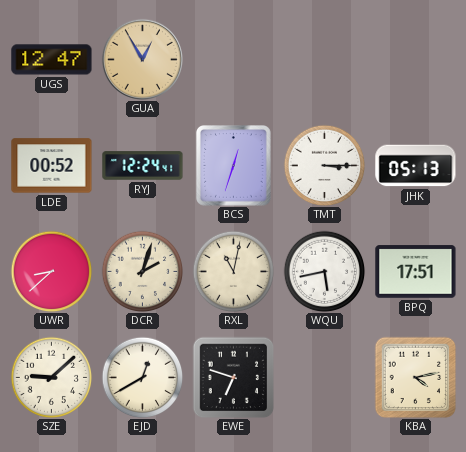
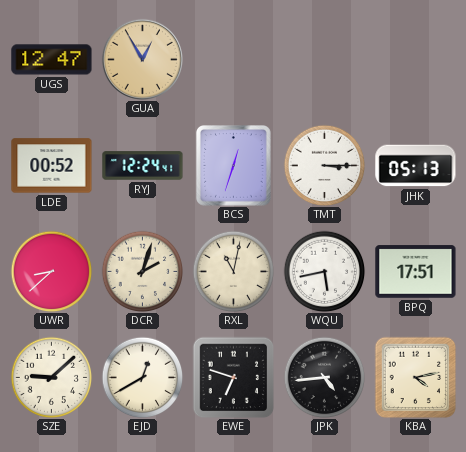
JPK: none -> 4:44
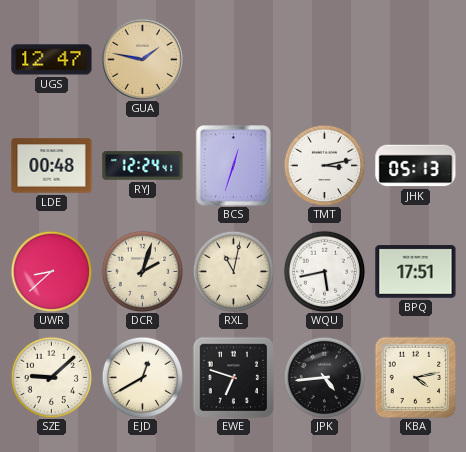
GUA: 12:55 -> 1:47
LDE: 00:52 -> 00:48
TMT: 3:15 -> 3:13
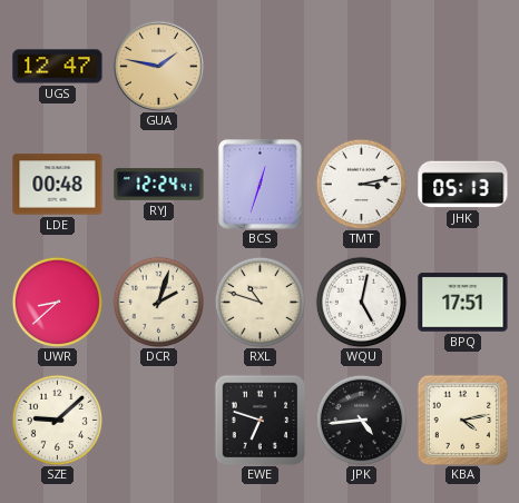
RXL: 11:02 -> 10:48
WQU: 5:43 -> 5:02
EJD: 12:40 -> none
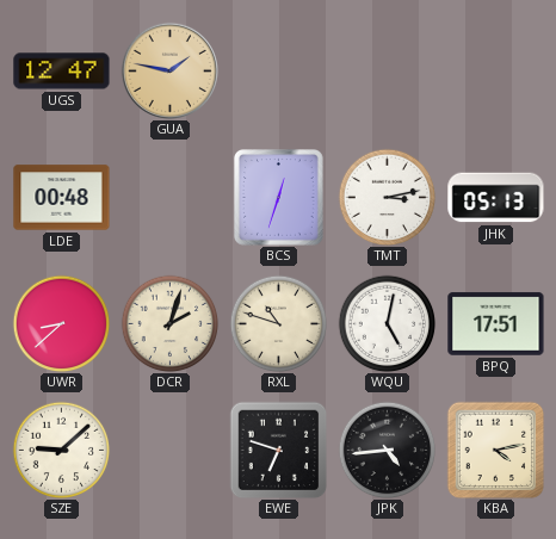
RYJ: 12:24 -> none
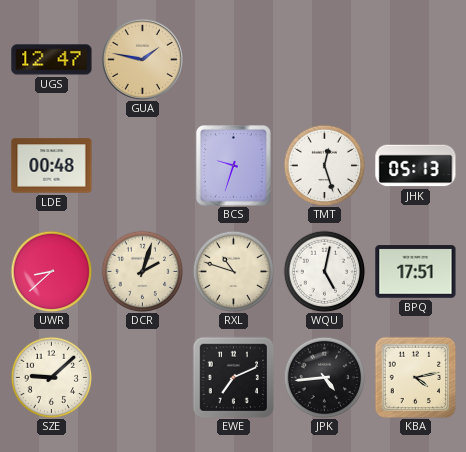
BCS: 12:33 -> 9:33
TMT: 3:13 -> 12:27
EWE: 6:48 -> 7:11
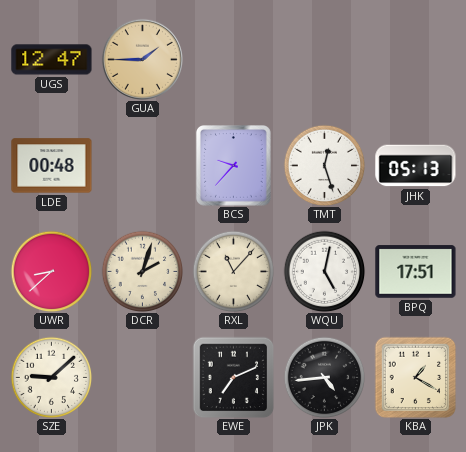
GUA: 1:47 -> 1:45
BCS: 9:33 -> 9:37
RXL: 10:48 -> 11:07
KBA: 4:13 -> 1:20
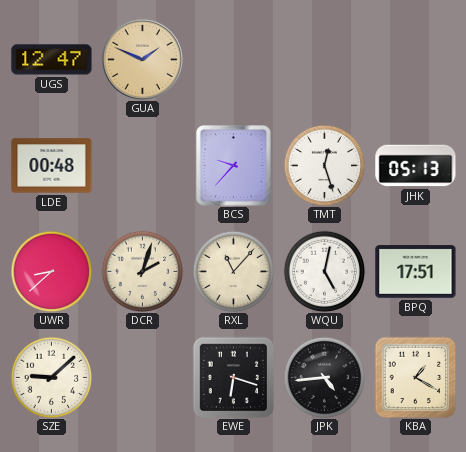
GUA: 1:45 -> 1:49
EWE: 7:11 -> 6:18
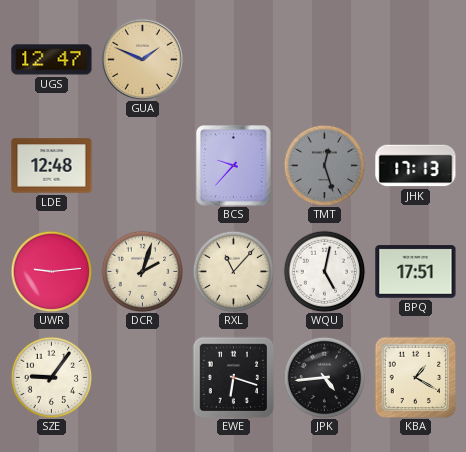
LDE: 00:48 -> 12:48
TMT dial: white -> grey
JHK: 05:13 -> 17:13
UWR: 8:38 -> 9:14
SZE: 9:08 -> 9:06
